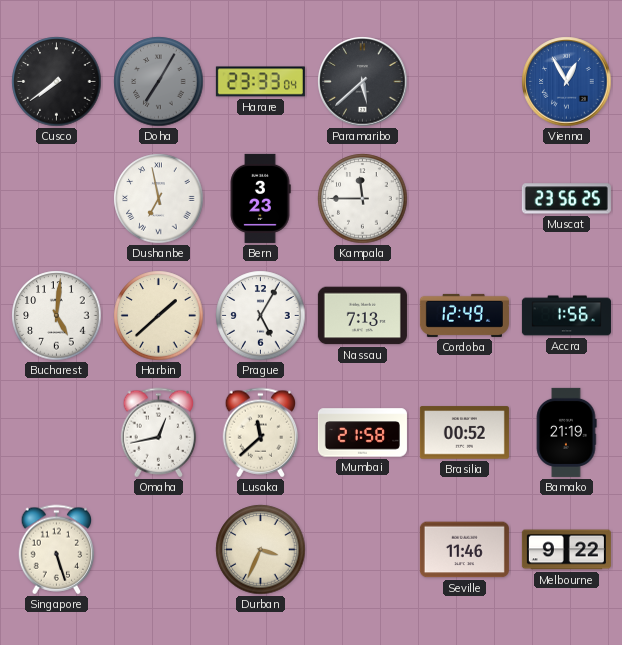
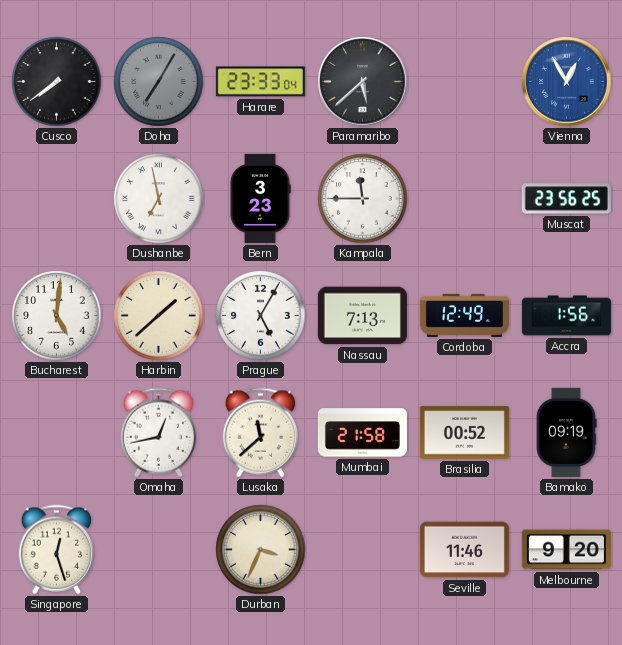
Bamako: 21:19 -> 09:19
Singapore: 5:27 -> 12:27
Melbourne: 9:22 -> 9:20
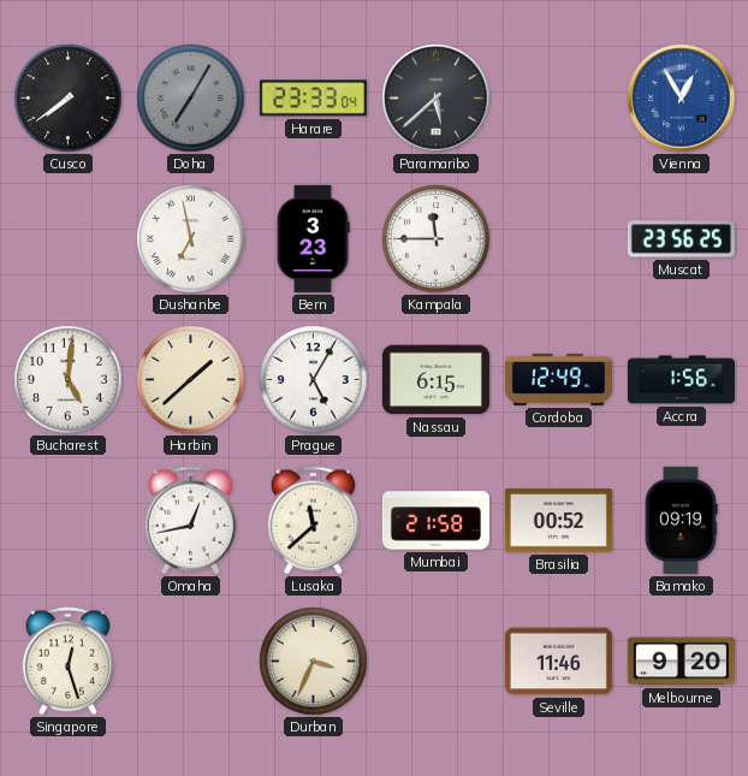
Nassau: 7:13 -> 6:15
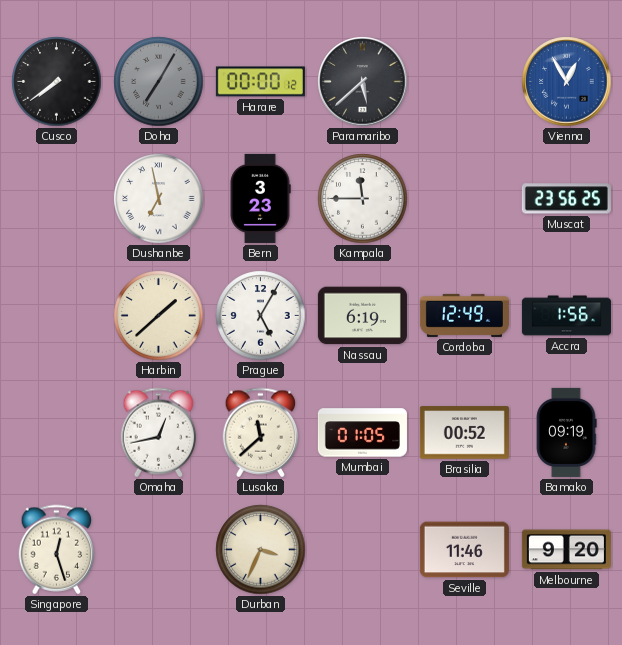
Harare: 23:33 -> 00:00
Bucharest: 5:01 -> none
Nassau: 6:15 -> 6:19
Mumbai: 21:58 -> 01:05
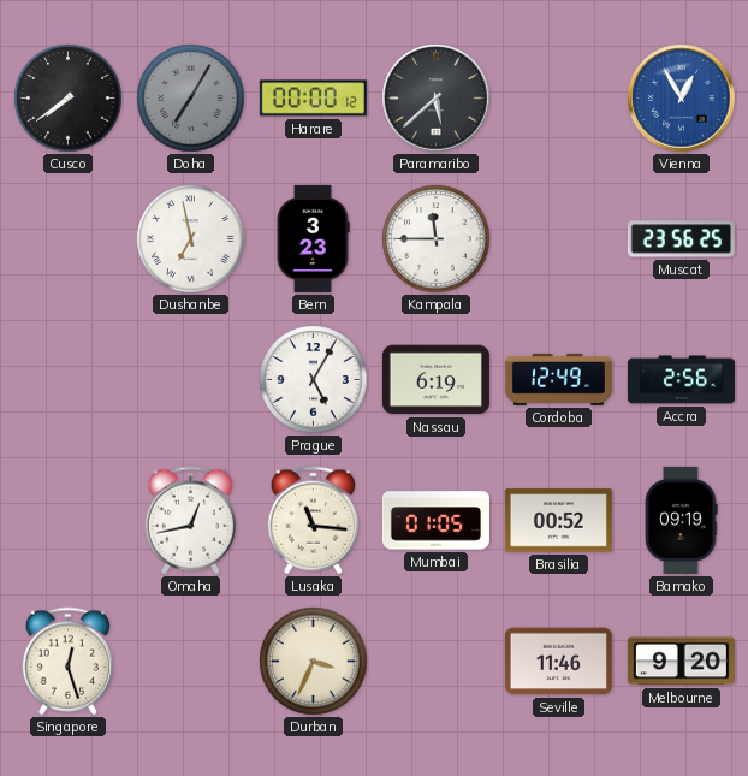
Harbin: 1:38 -> none
Accra: 1:56 -> 2:56
Lusaka: 11:38 -> 11:16
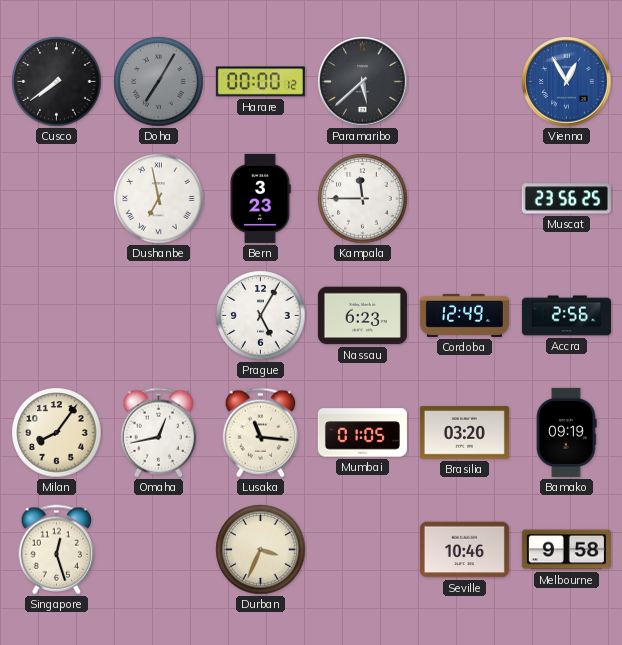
Nassau: 6:19 -> 6:23
Milan: none -> 8:06
Brasilia: 00:52 -> 03:20
Seville: 11:46 -> 10:46
Melbourne: 9:20 -> 9:58
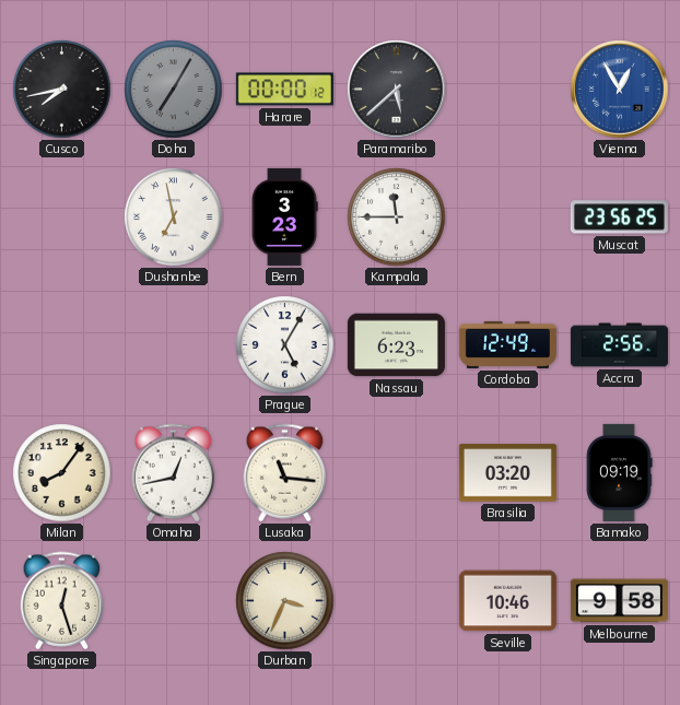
Cusco: 7:39 -> 7:43
Mumbai: 01:05 -> none
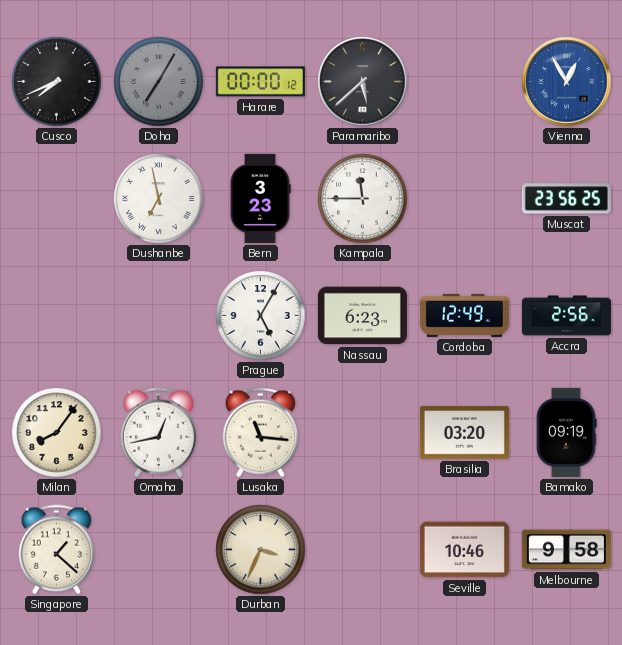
Cusco: 7:43 -> 7:41
Singapore: 12:27 -> 1:22
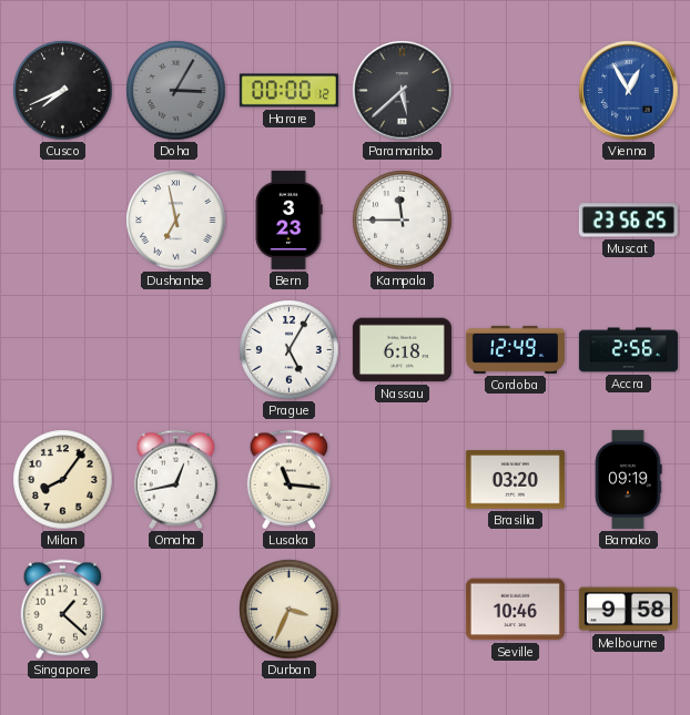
Doha: 7:05 -> 3:05
Nassau: 6:23 -> 6:18
